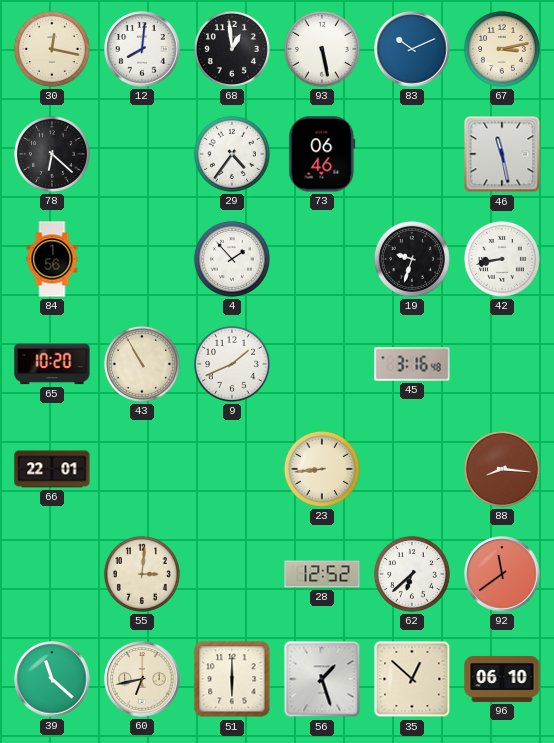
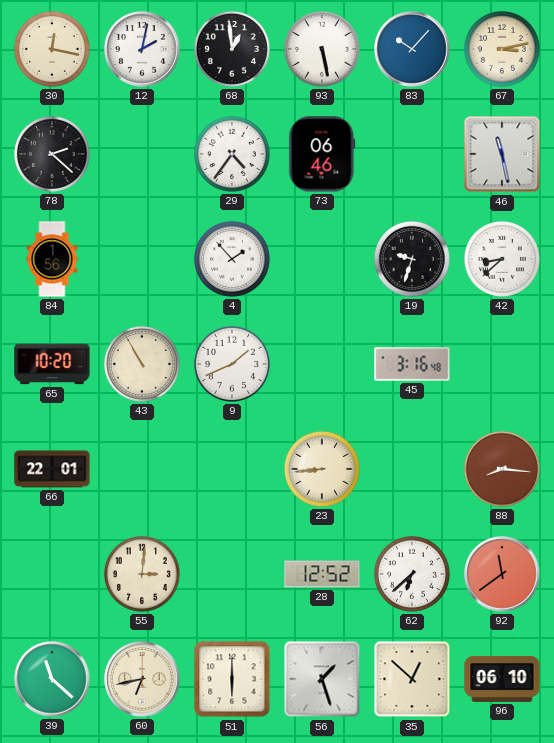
12: 8:01 -> 2:02
83: 10:11 -> 10:07
78: 6:22 -> 2:22
42: 8:43 -> 8:38
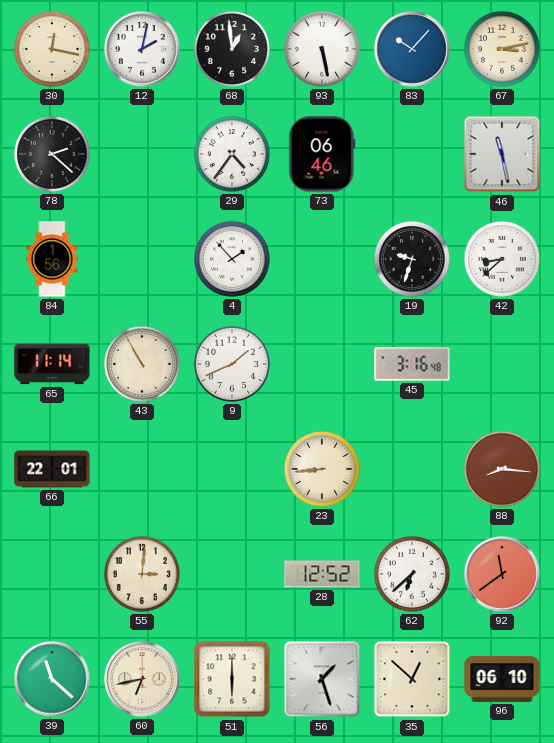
65: 10:20 -> 11:14
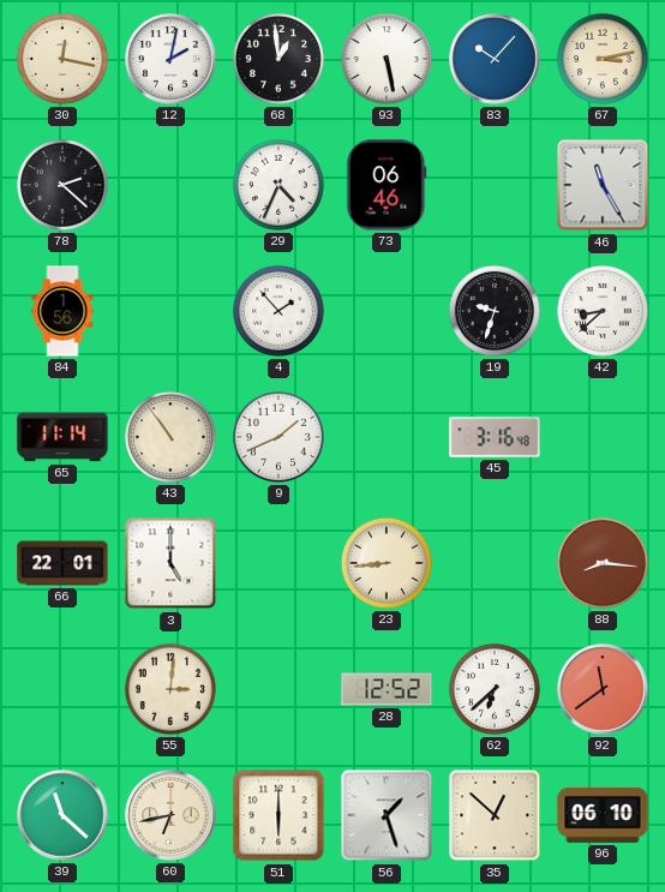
29: 4:36 -> 4:34
46: 11:28 -> 11:25
43: 10:55 -> 10:54
3: none -> 5:00
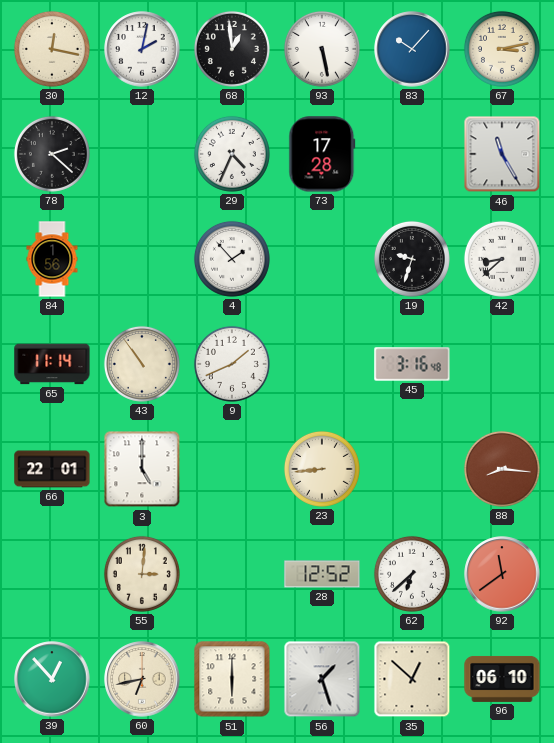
73: 06:46 -> 17:28
39: 11:22 -> 12:53
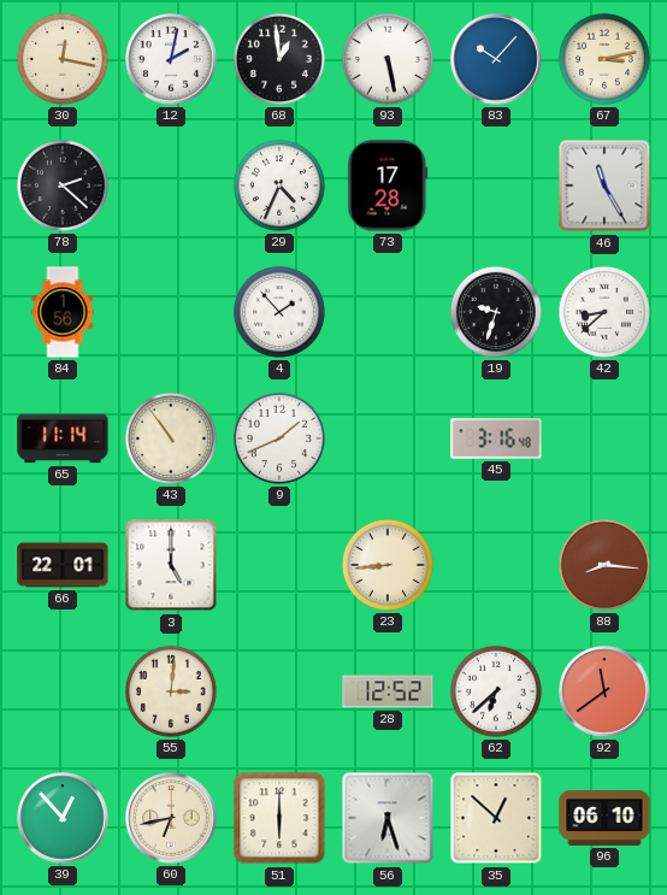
56: 1:27 -> 6:27
